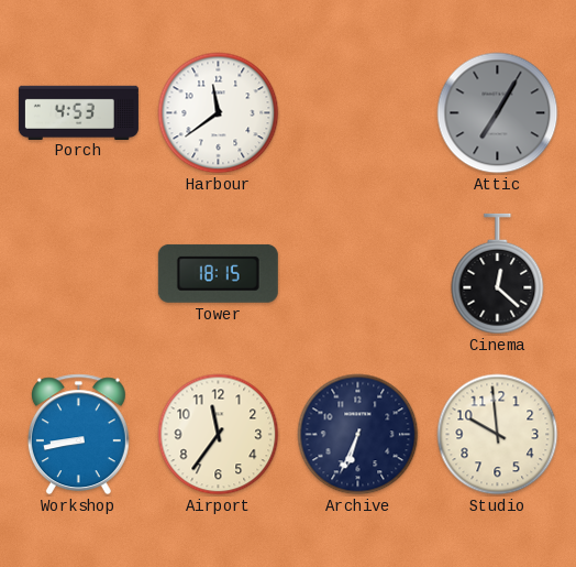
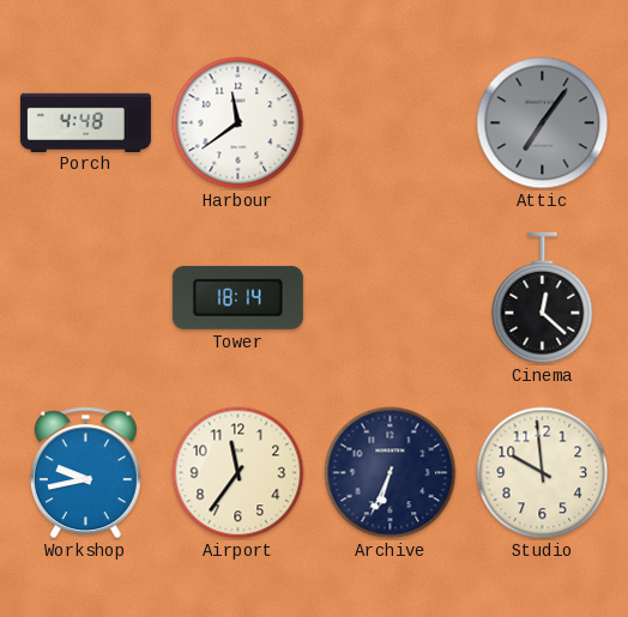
Porch: 4:53 -> 4:48
Attic: 7:05 -> 7:06
Tower: 18:15 -> 18:14
Workshop: 8:43 -> 9:43
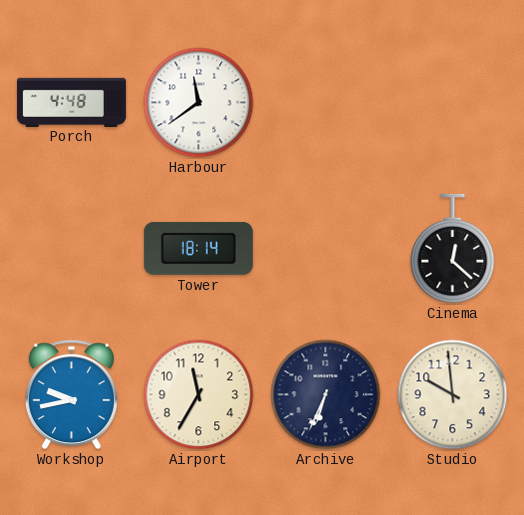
Attic: 7:06 -> none
Airport: 11:36 -> 11:35
